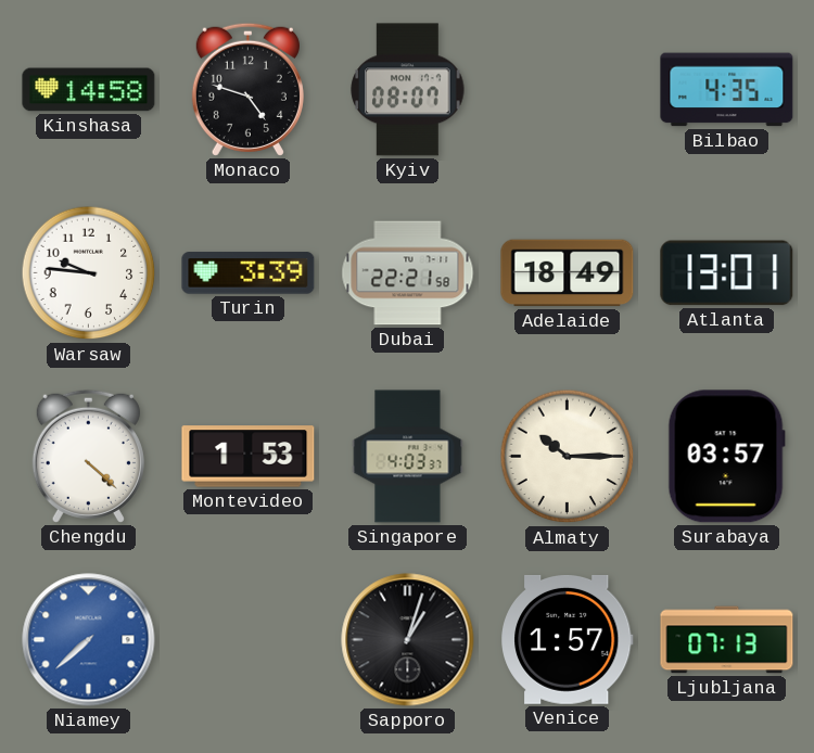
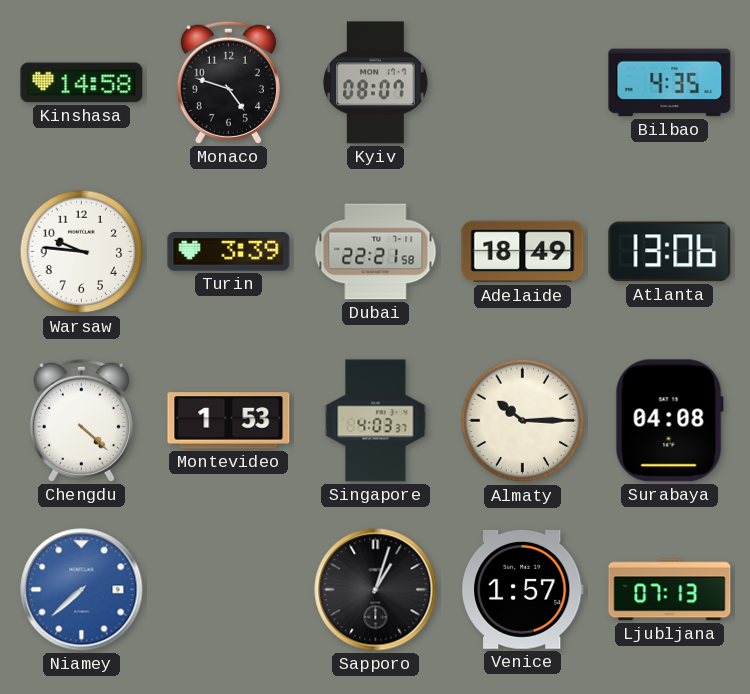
Atlanta: 13:01 -> 13:06
Surabaya: 03:57 -> 04:08
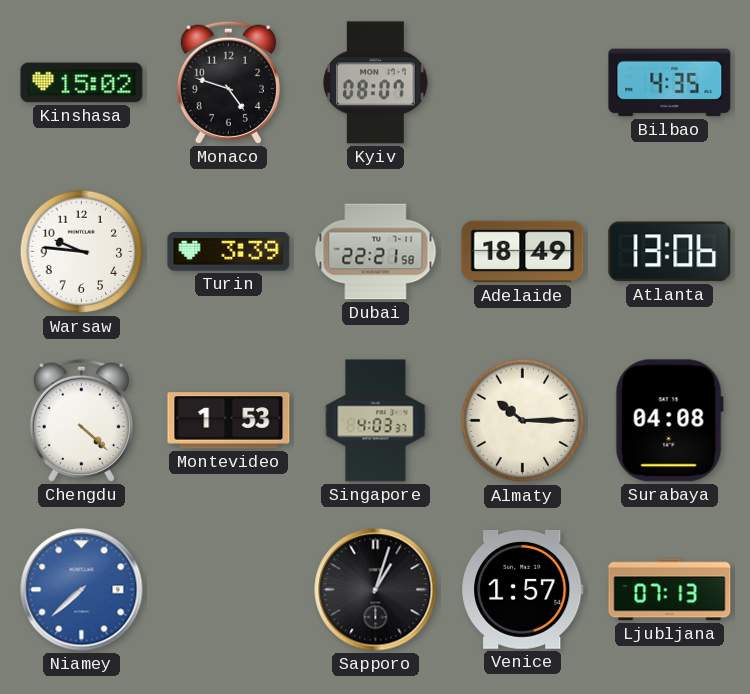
Kinshasa: 14:58 -> 15:02
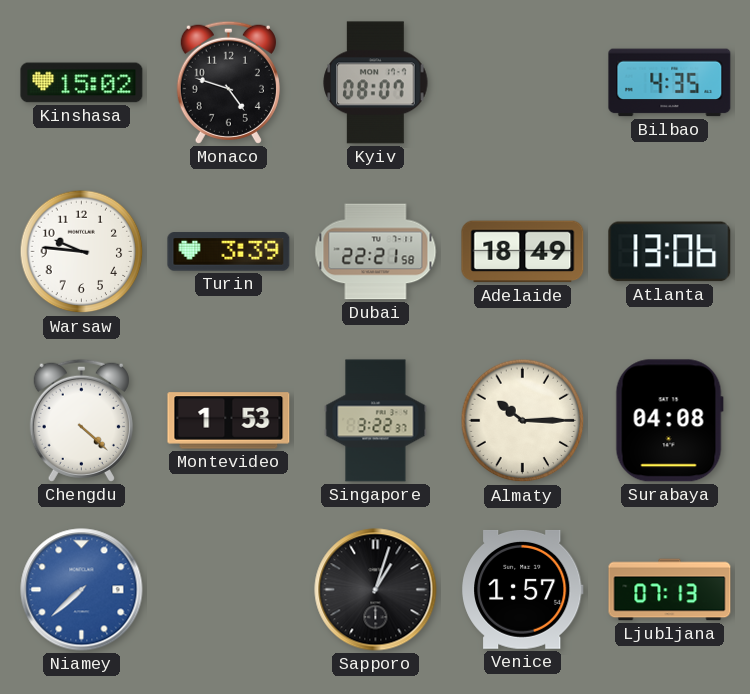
Singapore: 4:03 -> 3:22
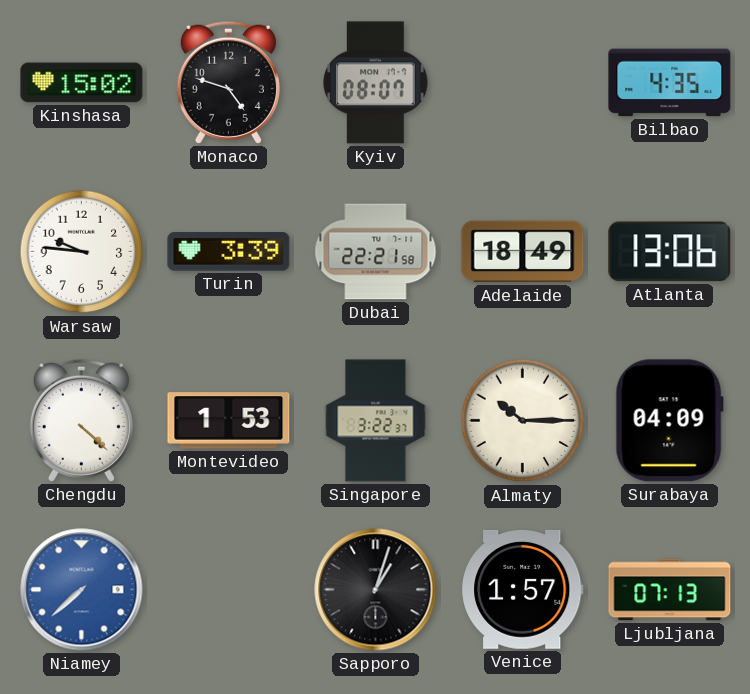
Surabaya: 04:08 -> 04:09
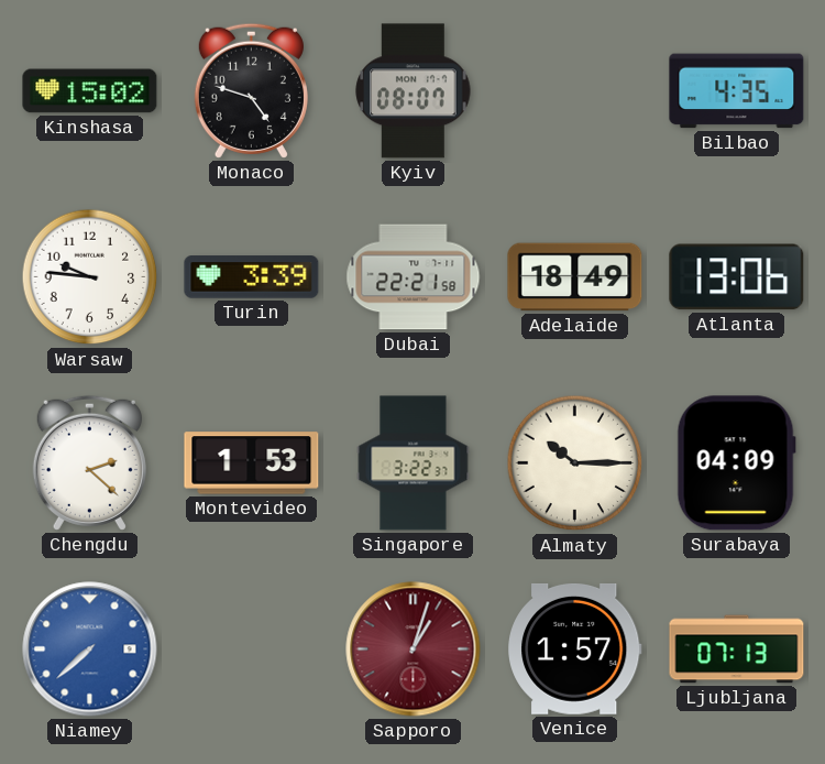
Chengdu: 4:22 -> 2:22
Sapporo dial: black -> burgundy
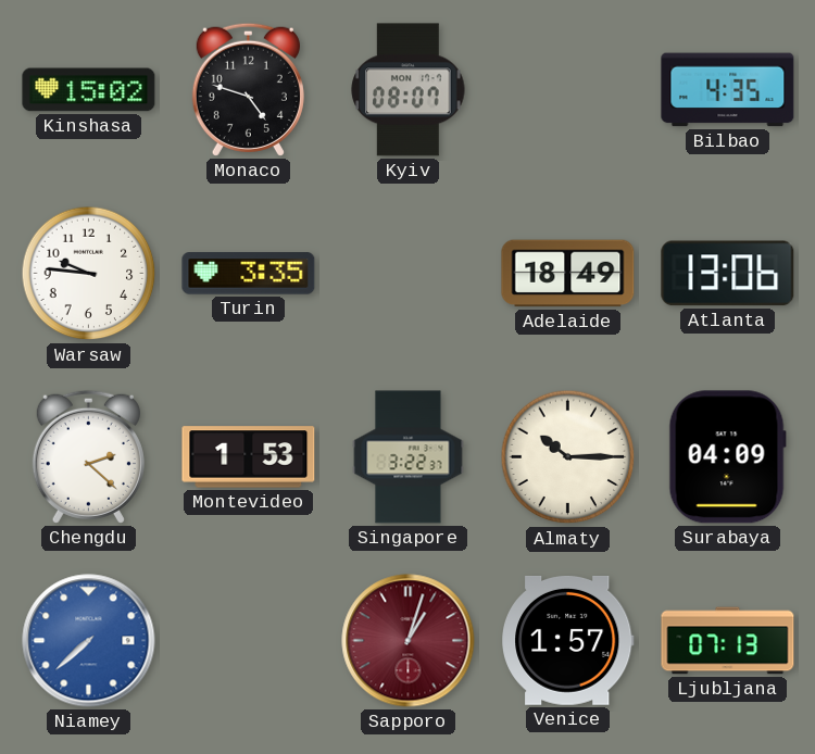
Turin: 3:39 -> 3:35
Dubai: 22:21 -> none
